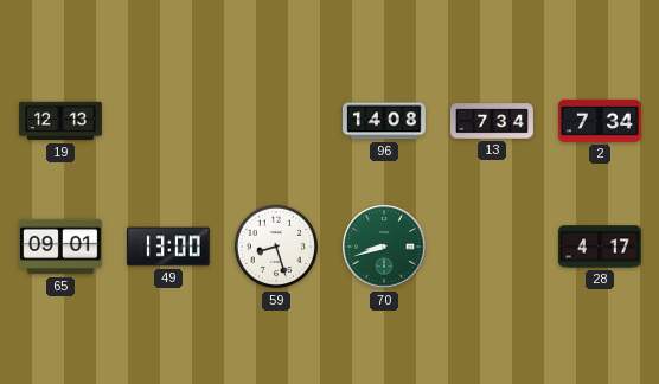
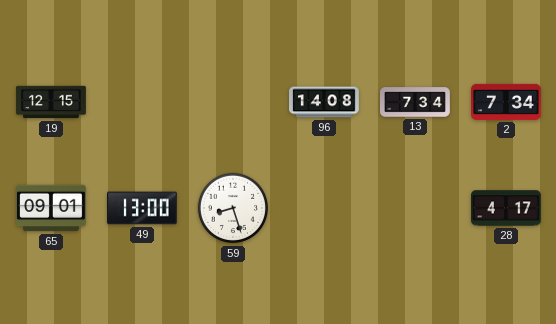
19: 12:13 -> 12:15
70: 8:42 -> none
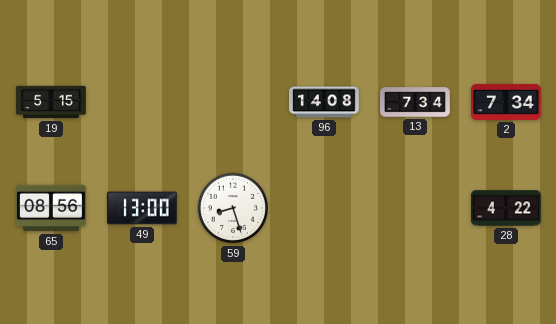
19: 12:15 -> 5:15
65: 09:01 -> 08:56
28: 4:17 -> 4:22
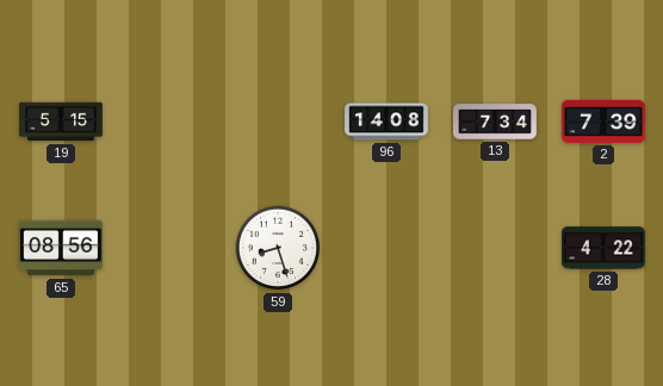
2: 7:34 -> 7:39
49: 13:00 -> none
